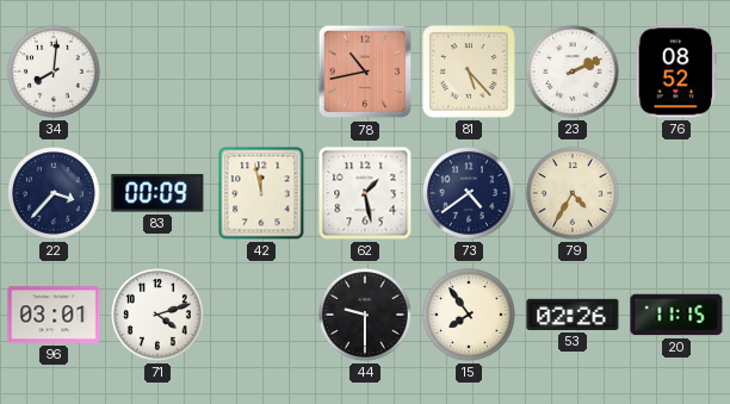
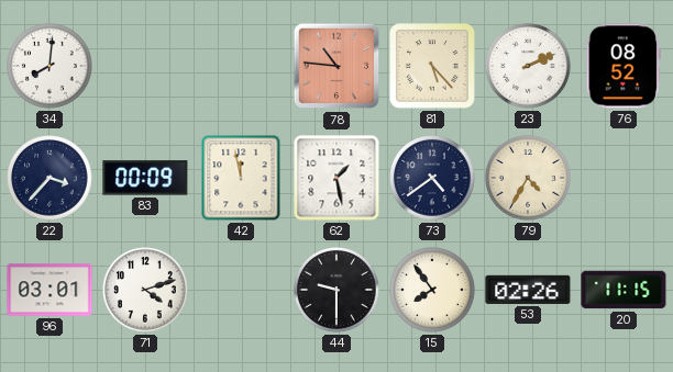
78: 10:43 -> 10:46
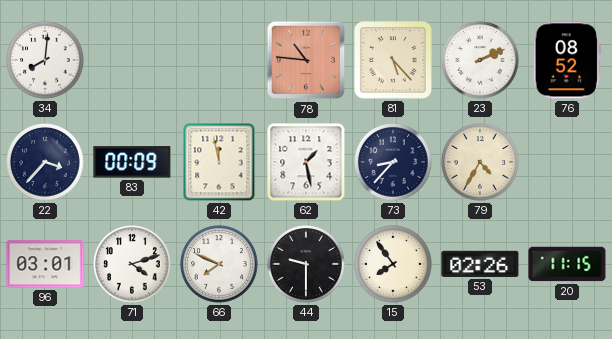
73: 4:39 -> 8:37
66: none -> 7:49
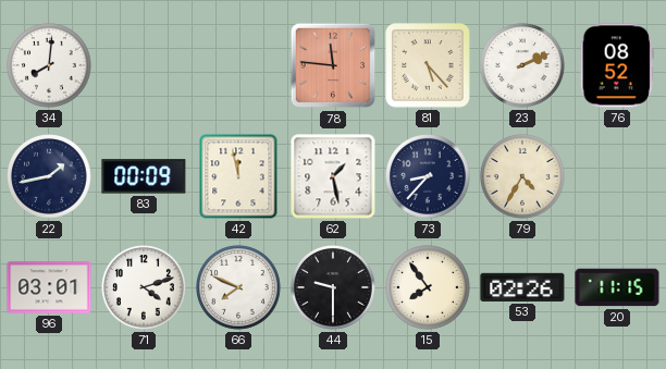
78: 10:46 -> 11:46
22: 3:37 -> 1:43
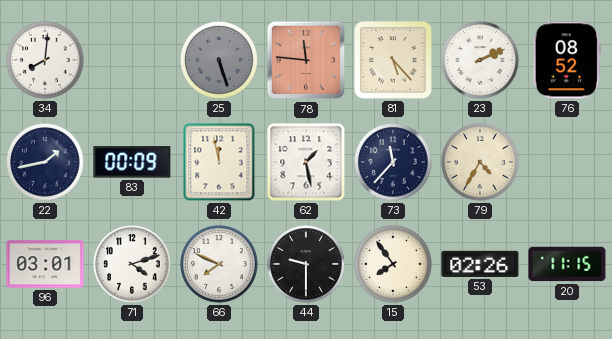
25: none -> 5:27
73: 8:37 -> 11:37
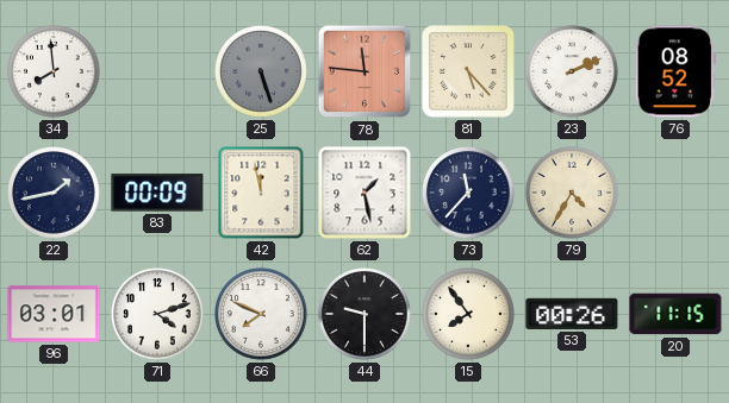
34: 8:01 -> 7:59
53: 02:26 -> 00:26
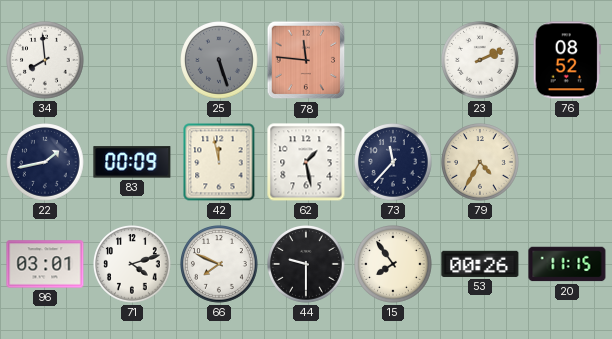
81: 5:23 -> none
